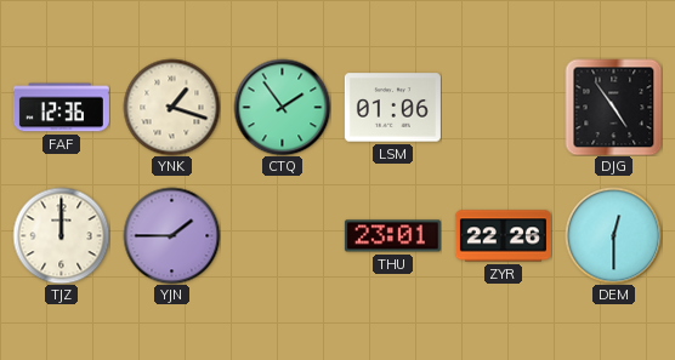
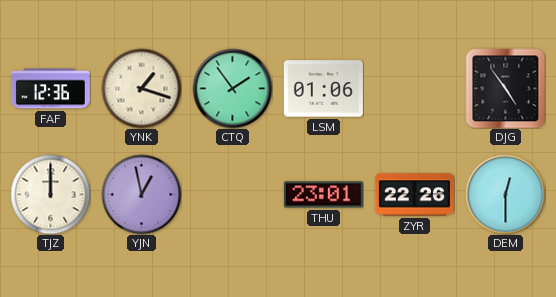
YJN: 1:45 -> 12:58
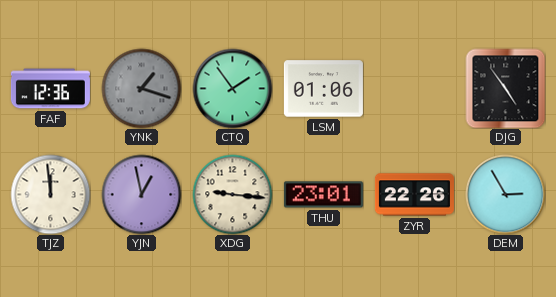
YNK dial: cream -> grey
TJZ: 12:00 -> 11:59
XDG: none -> 9:16
DEM: 12:30 -> 2:55
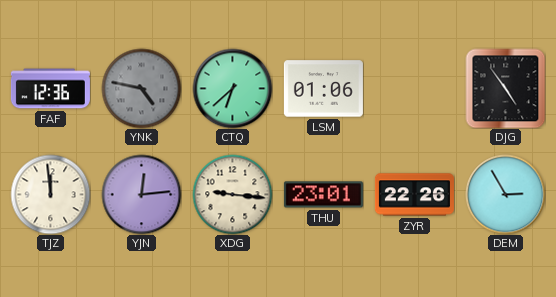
YNK: 1:18 -> 4:47
CTQ: 1:54 -> 6:38
YJN: 12:58 -> 12:14
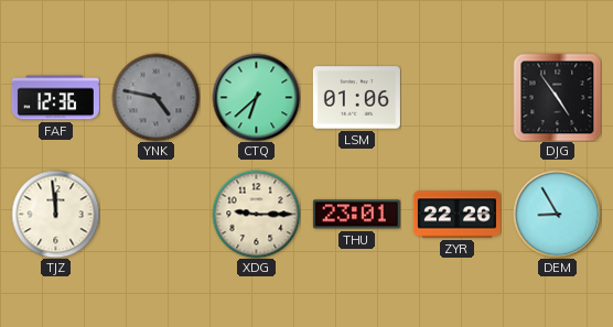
YJN: 12:14 -> none
XDG: 9:16 -> 9:15
DEM: 2:55 -> 8:55
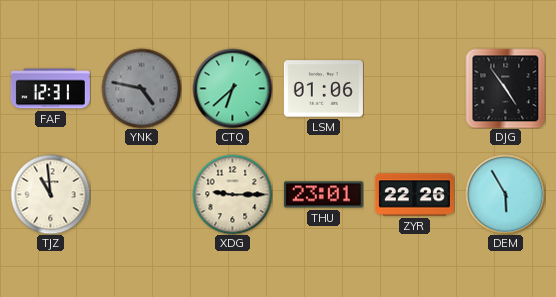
FAF: 12:36 -> 12:31
TJZ: 11:59 -> 10:59
DEM: 8:55 -> 5:55
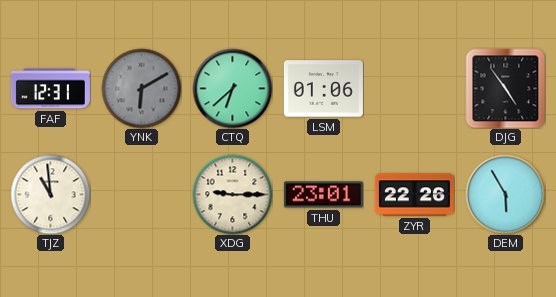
YNK: 4:47 -> 6:10
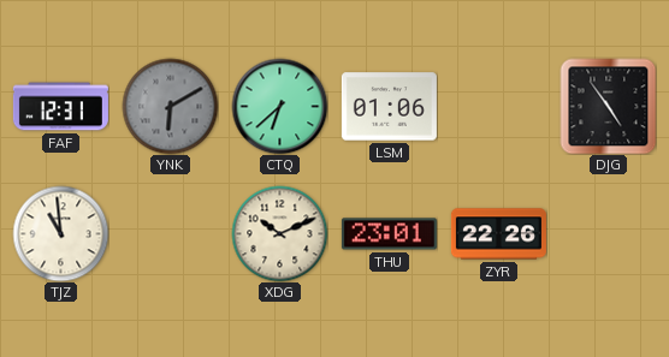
XDG: 9:15 -> 10:11
DEM: 5:55 -> none
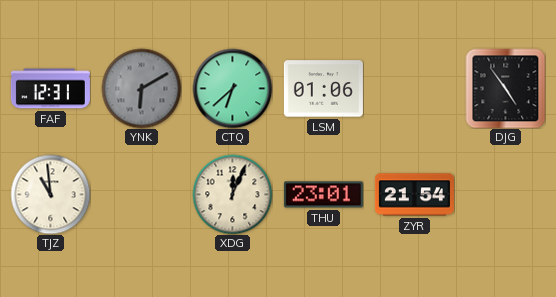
XDG: 10:11 -> 12:04
ZYR: 22:26 -> 21:54
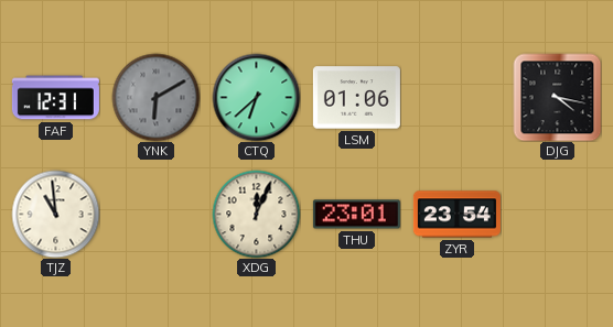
DJG: 4:54 -> 4:17
ZYR: 21:54 -> 23:54
